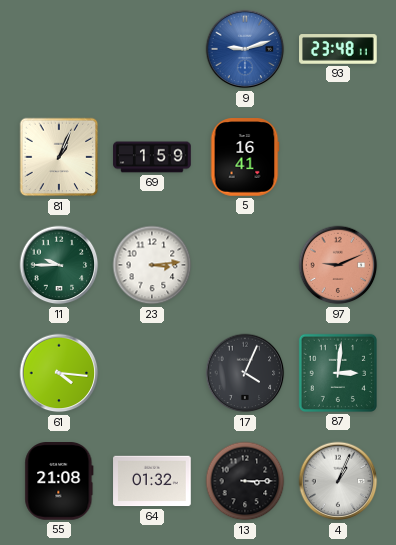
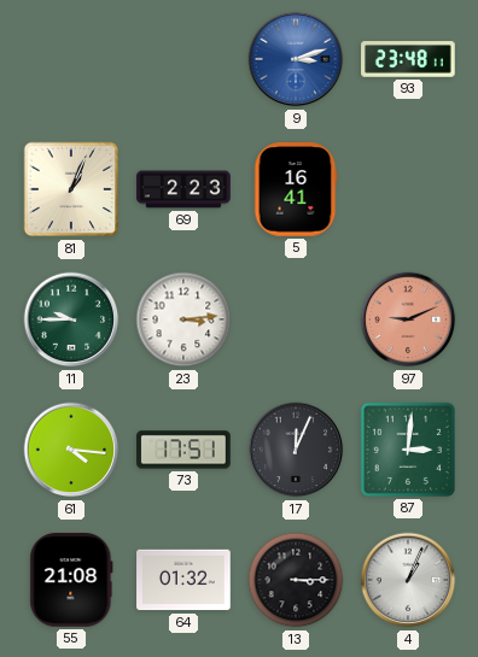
9: 9:12 -> 3:12
69: 1:59 -> 2:23
73: none -> 17:51
17: 4:04 -> 12:04
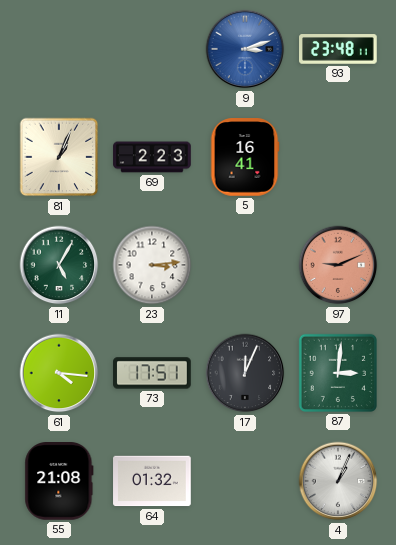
11: 9:45 -> 5:05
13: 3:15 -> none
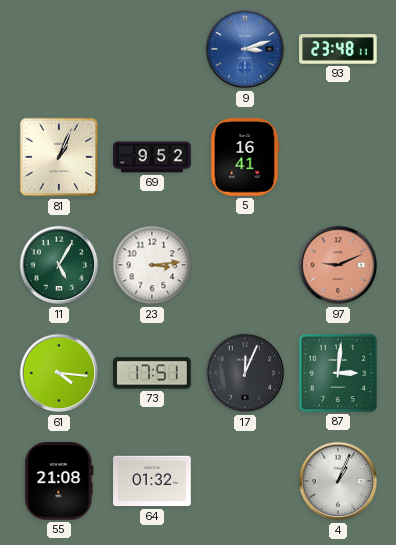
69: 2:23 -> 9:52
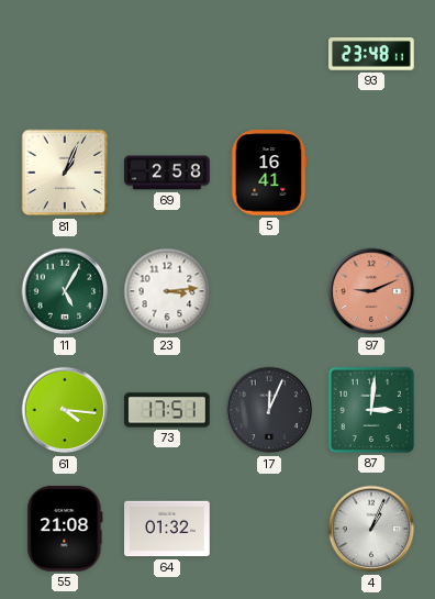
9: 3:12 -> none
69: 9:52 -> 2:58
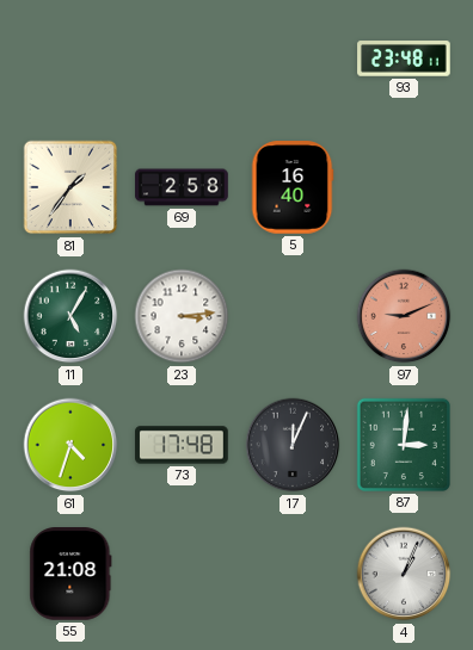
81: 1:04 -> 1:36
5: 16:41 -> 16:40
61: 4:16 -> 4:33
73: 17:51 -> 17:48
64: 01:32 -> none
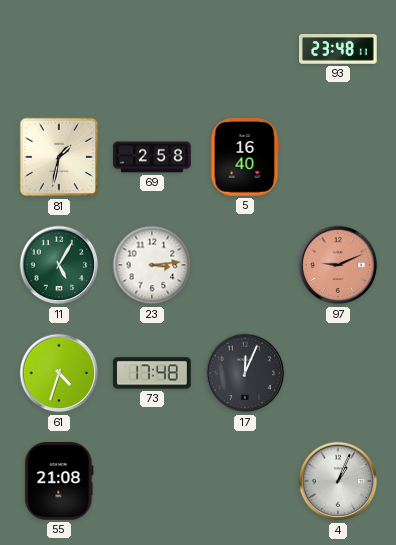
81: 1:36 -> 1:32
87: 3:01 -> none
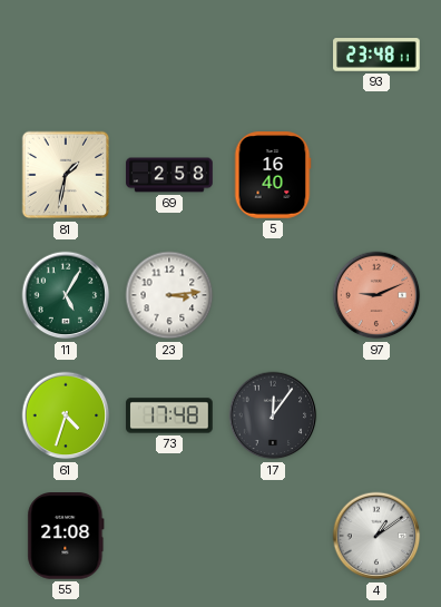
17: 12:04 -> 12:06
4: 1:04 -> 1:09
